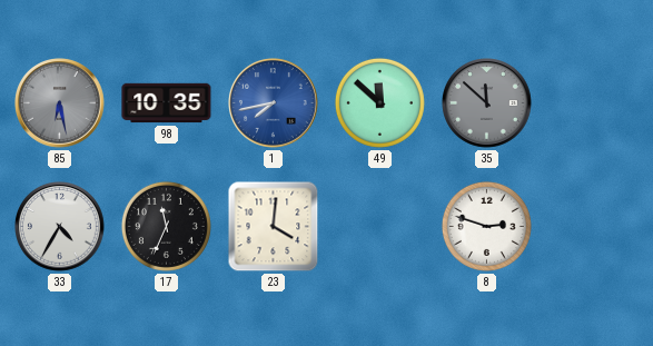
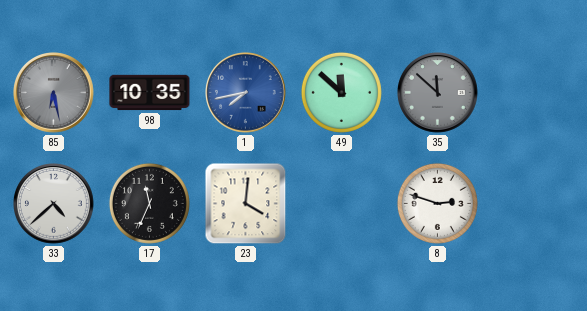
33: 4:35 -> 4:38
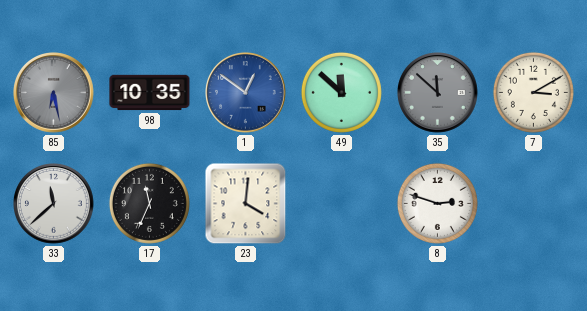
1: 7:43 -> 12:51
7: none -> 3:10
33: 4:38 -> 11:38
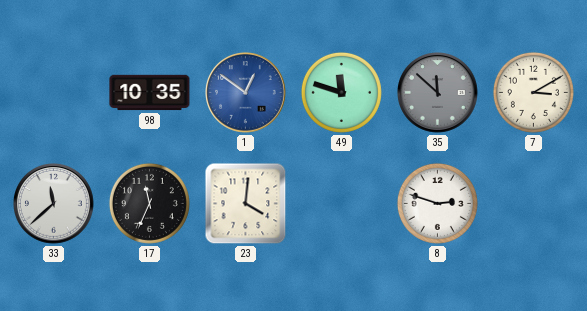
85: 6:28 -> none
49: 11:52 -> 11:48
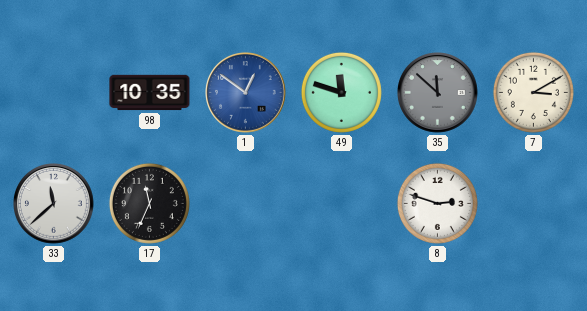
23: 4:01 -> none
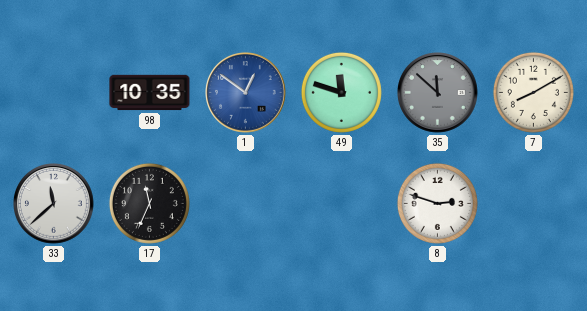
7: 3:10 -> 8:10
